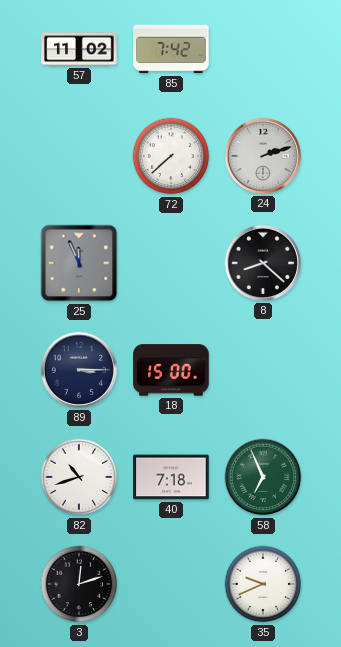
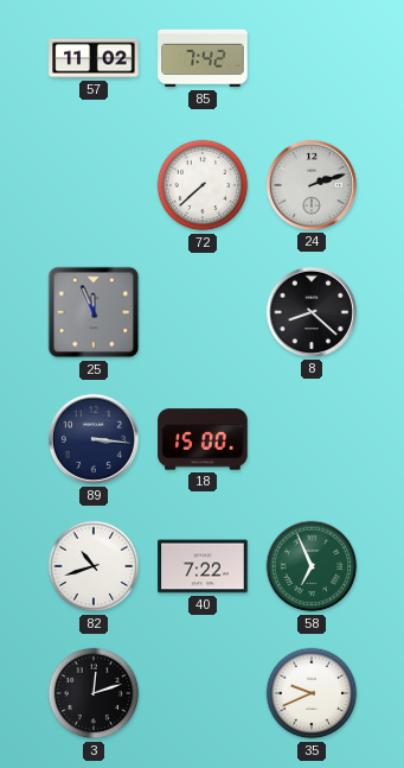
89: 3:15 -> 3:16
40: 7:18 -> 7:22
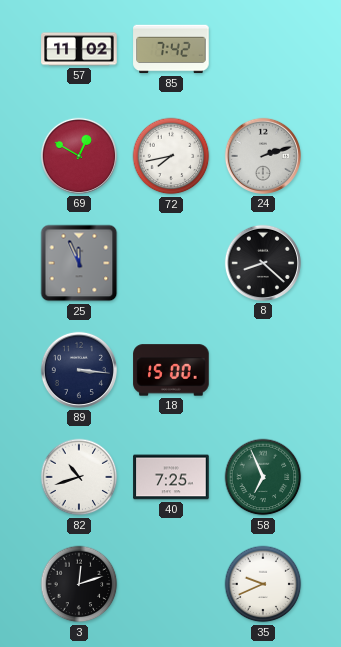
69: none -> 12:50
72: 7:38 -> 7:43
40: 7:22 -> 7:25
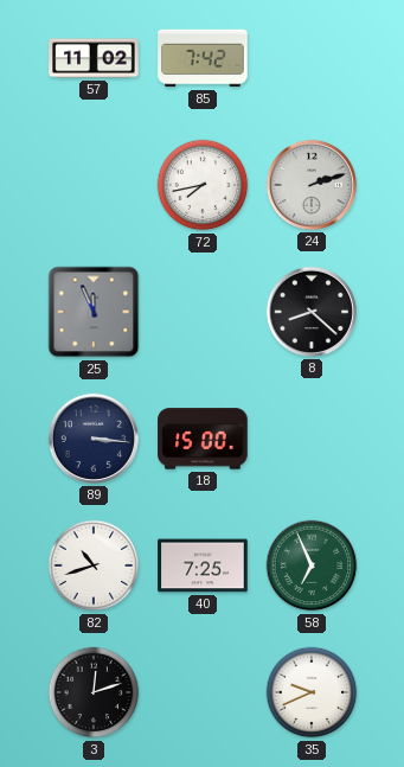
69: 12:50 -> none
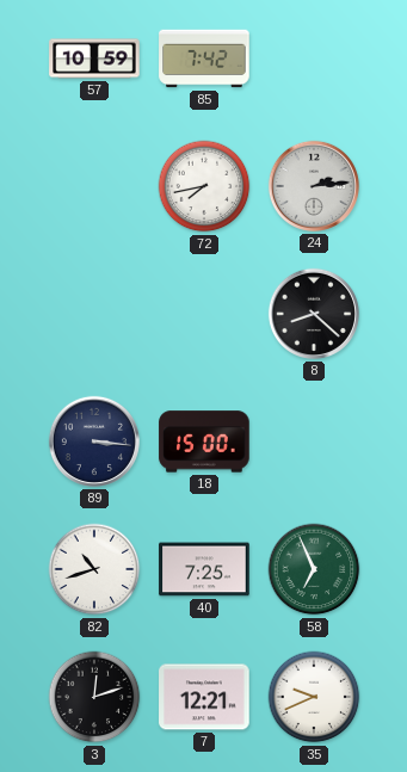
57: 11:02 -> 10:59
24: 2:12 -> 2:14
25: 11:56 -> none
7: none -> 12:21
